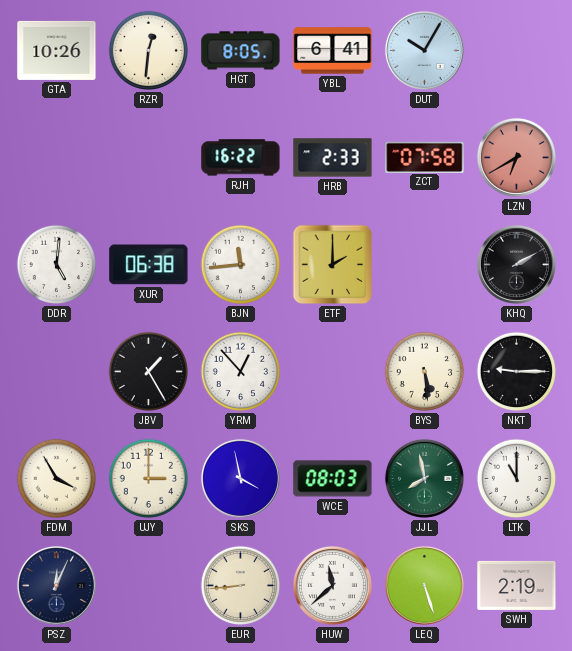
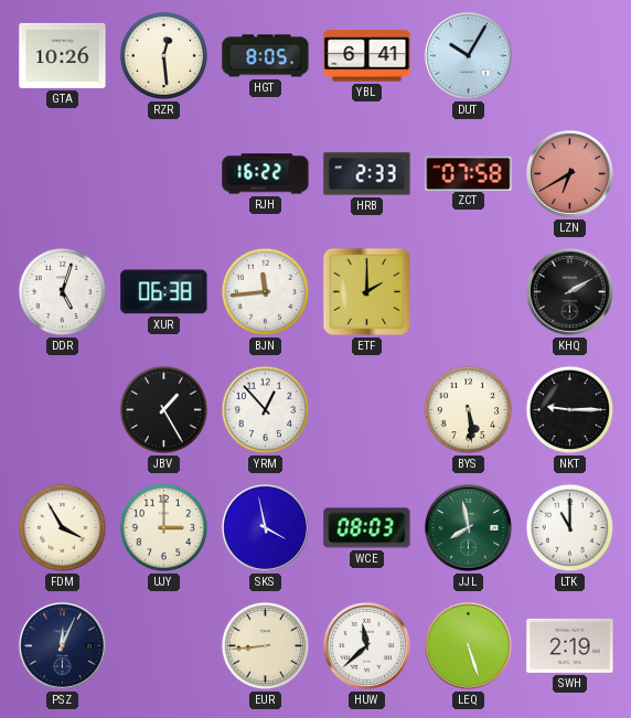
RZR: 12:31 -> 12:29
DDR: 5:01 -> 5:03
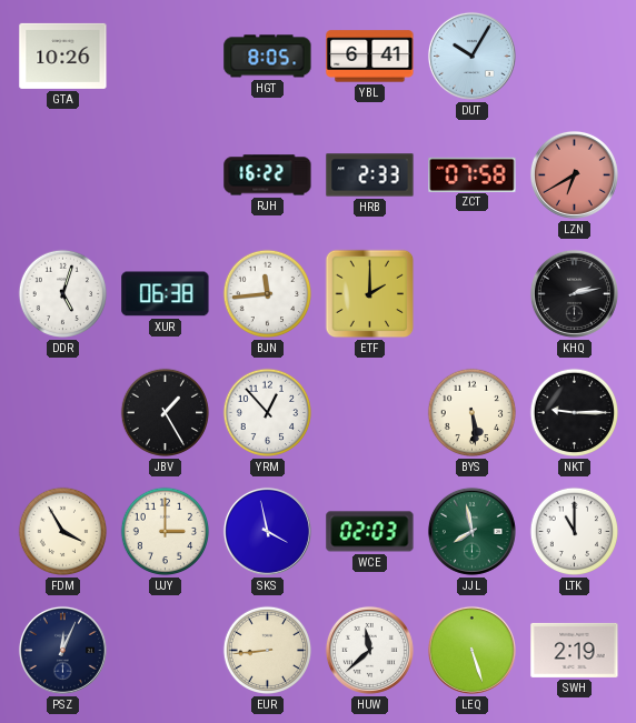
RZR: 12:29 -> none
KHQ: 2:10 -> 2:13
WCE: 08:03 -> 02:03
